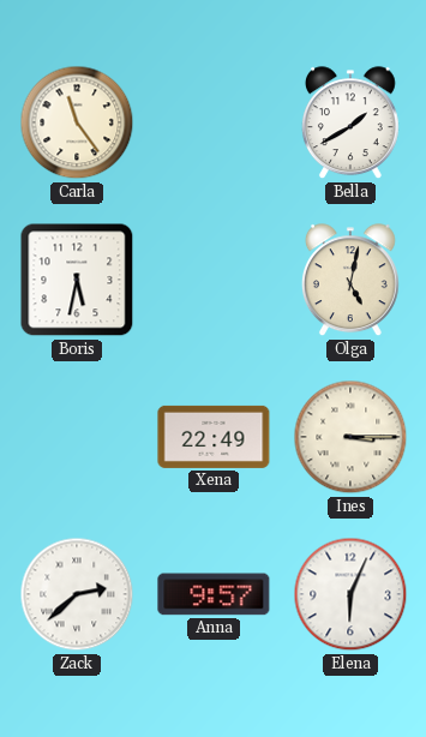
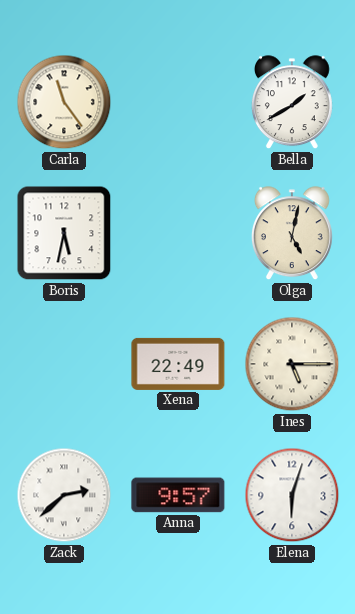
Ines: 3:15 -> 5:15
Elena: 6:04 -> 6:03
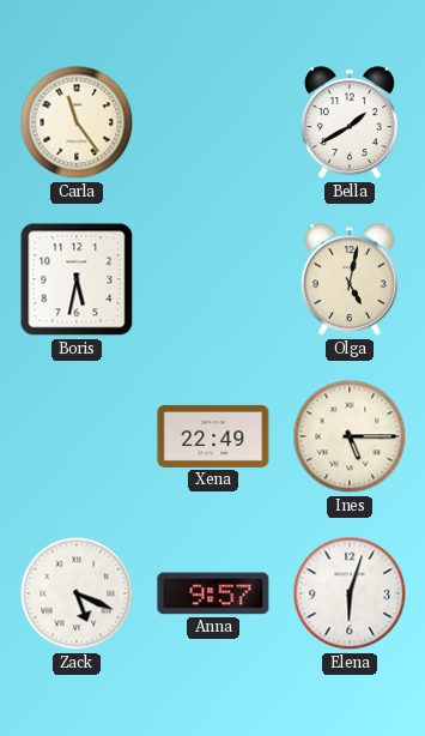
Zack: 2:38 -> 5:19
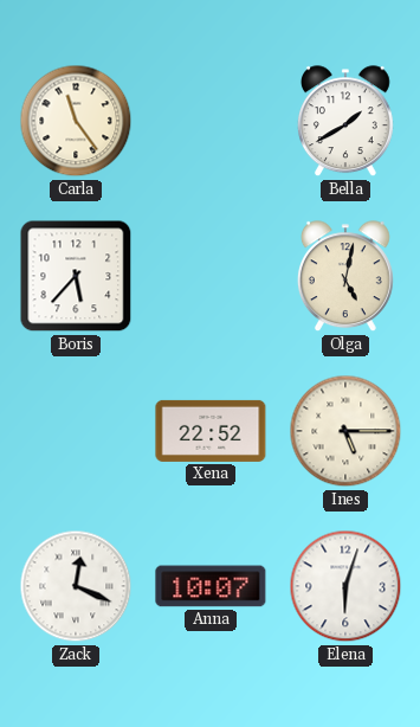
Boris: 5:32 -> 5:37
Xena: 22:49 -> 22:52
Zack: 5:19 -> 12:19
Anna: 9:57 -> 10:07
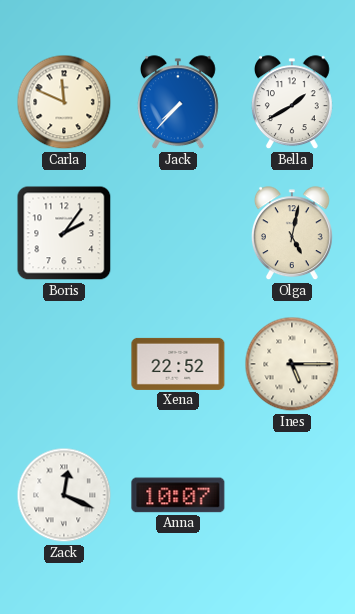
Carla: 11:24 -> 11:49
Jack: none -> 7:37
Boris: 5:37 -> 2:06
Elena: 6:03 -> none
